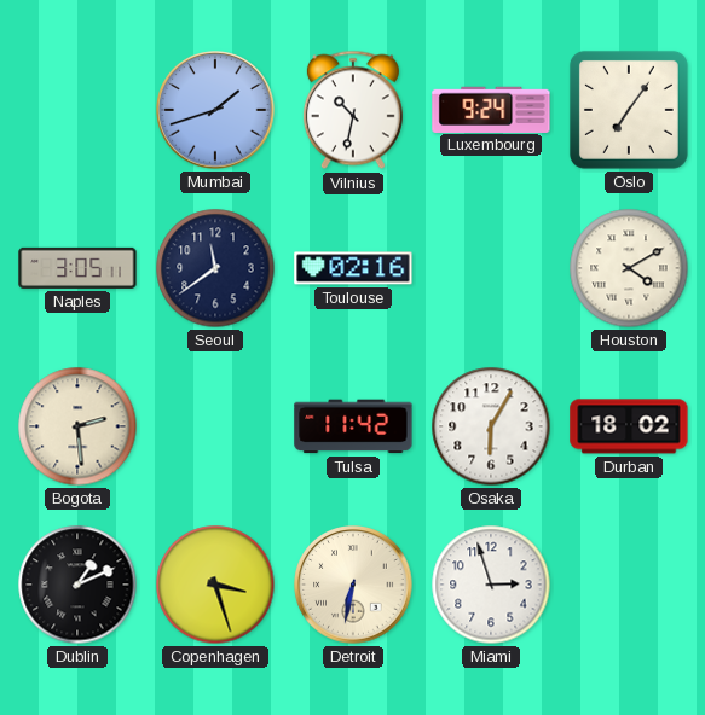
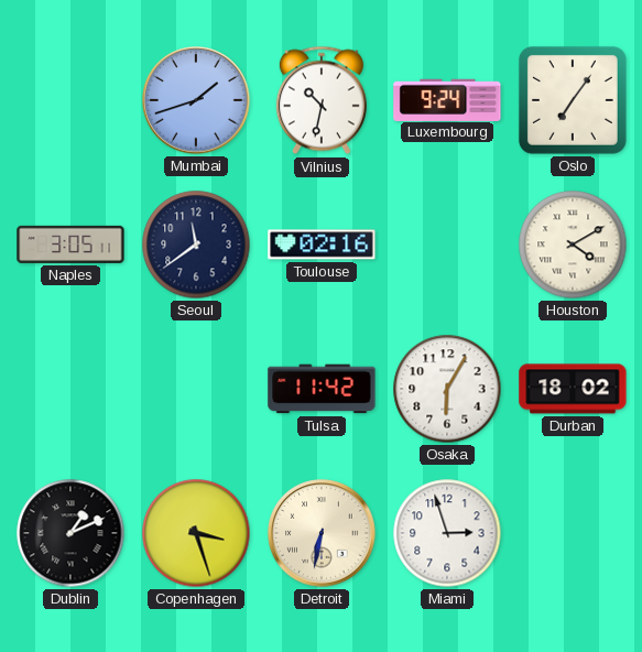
Bogota: 2:29 -> none
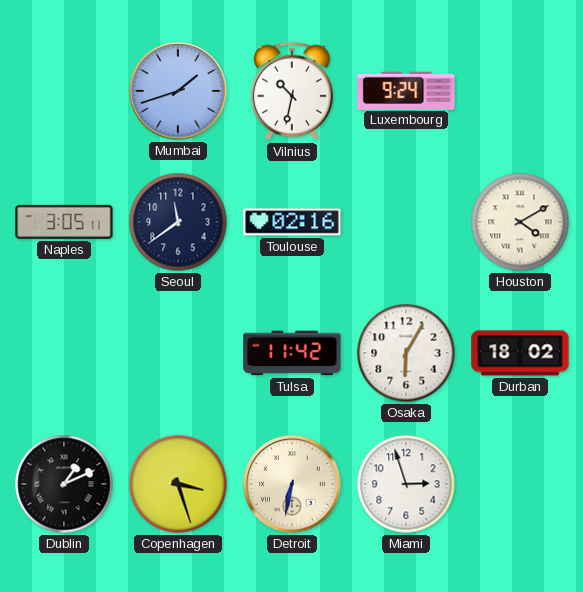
Oslo: 7:06 -> none
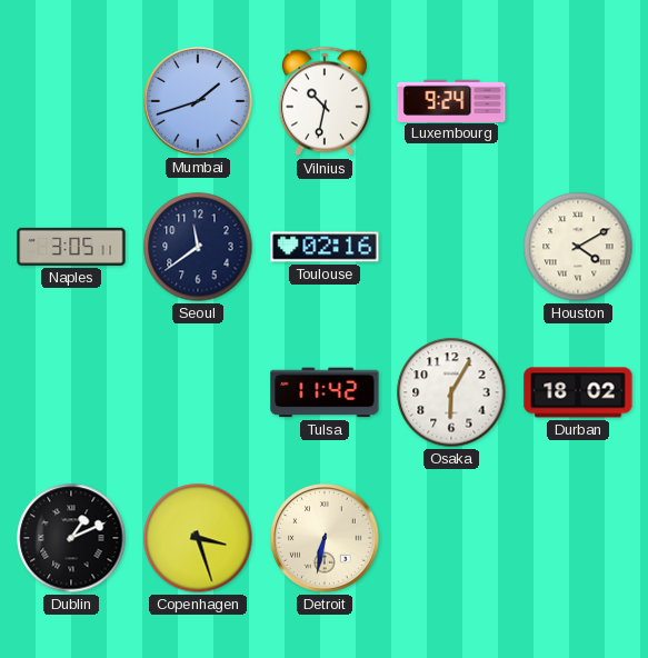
Miami: 2:57 -> none
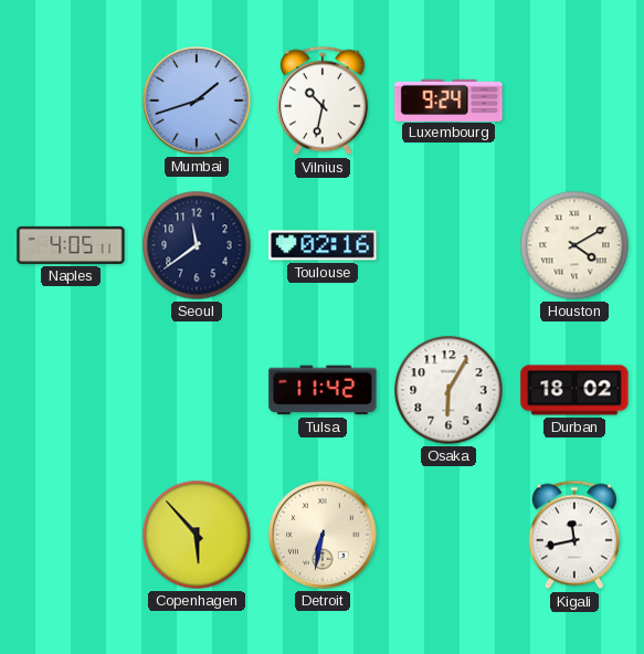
Naples: 3:05 -> 4:05
Dublin: 1:11 -> none
Copenhagen: 3:27 -> 5:53
Kigali: none -> 11:43
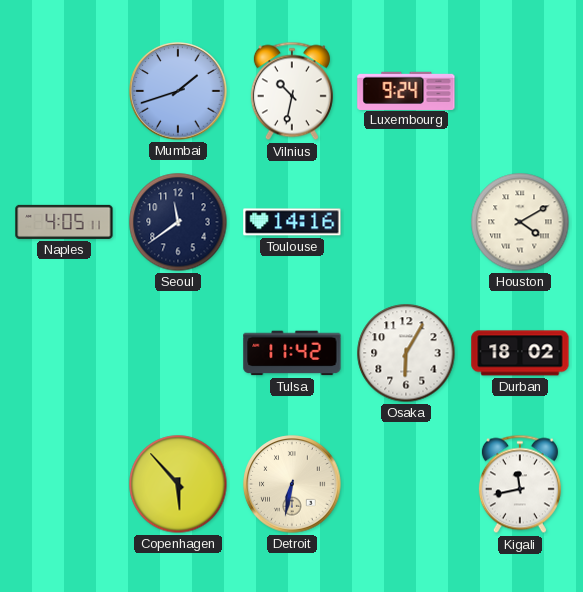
Toulouse: 02:16 -> 14:16
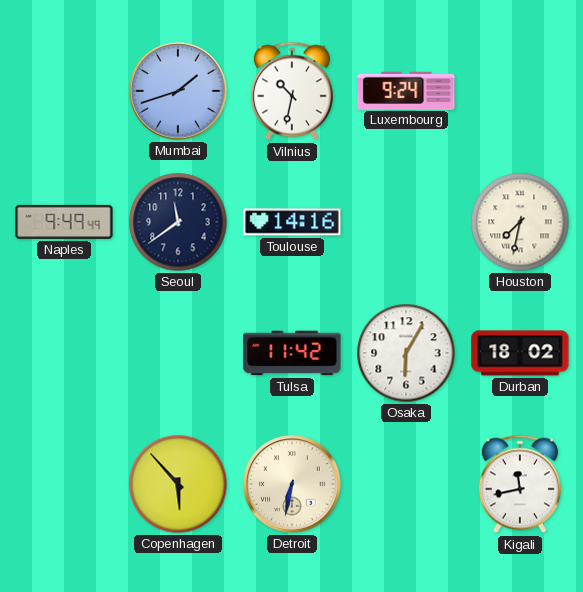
Naples: 4:05 -> 9:49
Houston: 4:10 -> 7:32
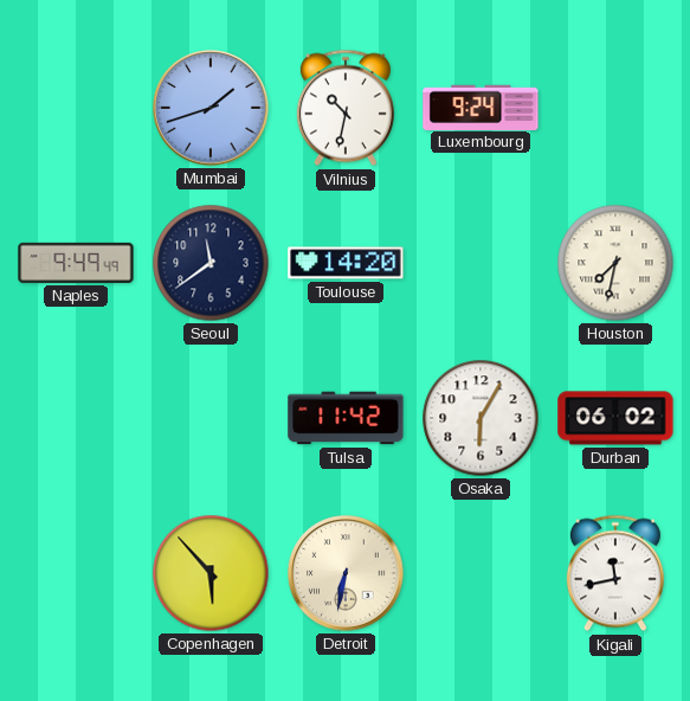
Toulouse: 14:16 -> 14:20
Durban: 18:02 -> 06:02
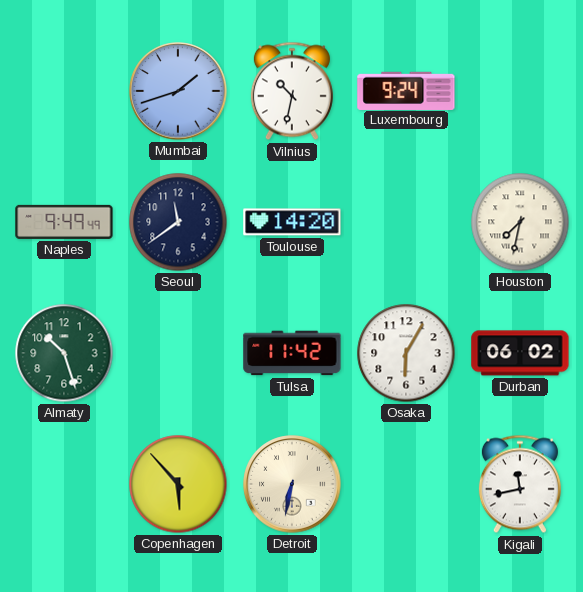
Almaty: none -> 10:27
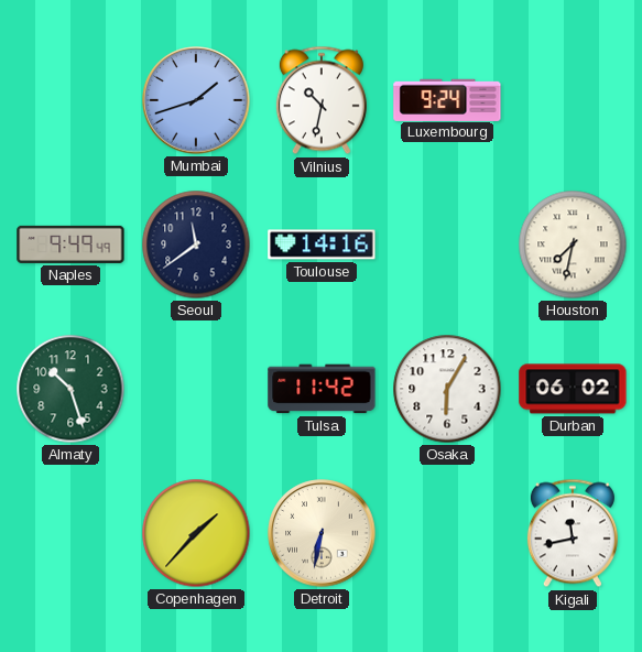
Toulouse: 14:20 -> 14:16
Copenhagen: 5:53 -> 1:37
